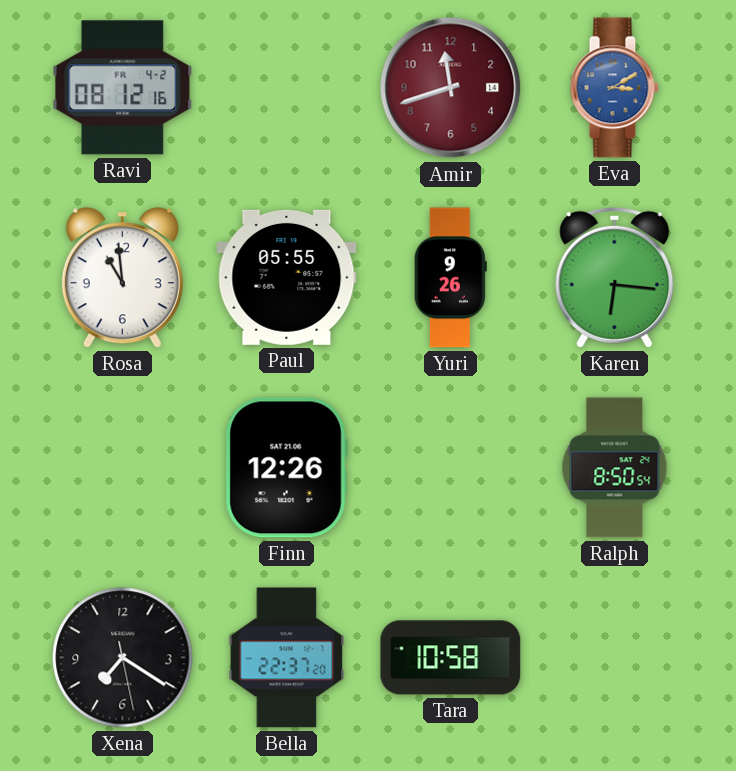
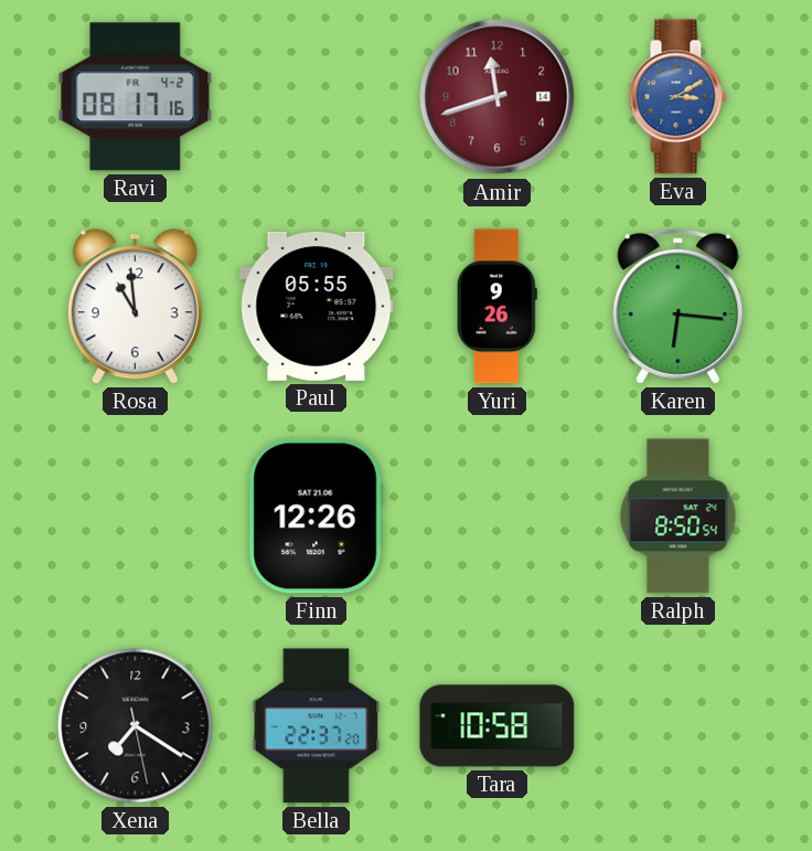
Ravi: 08:12 -> 08:17
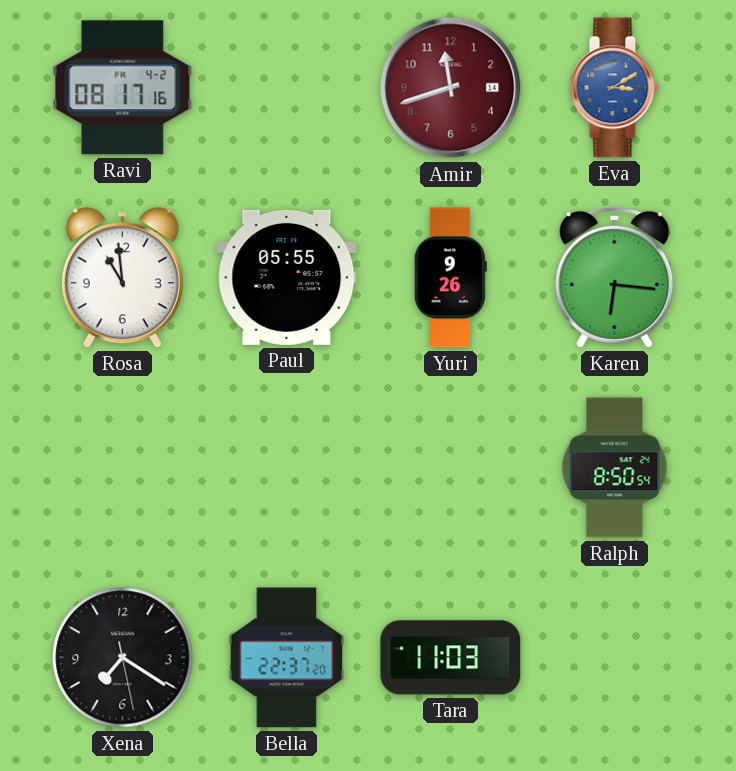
Finn: 12:26 -> none
Tara: 10:58 -> 11:03
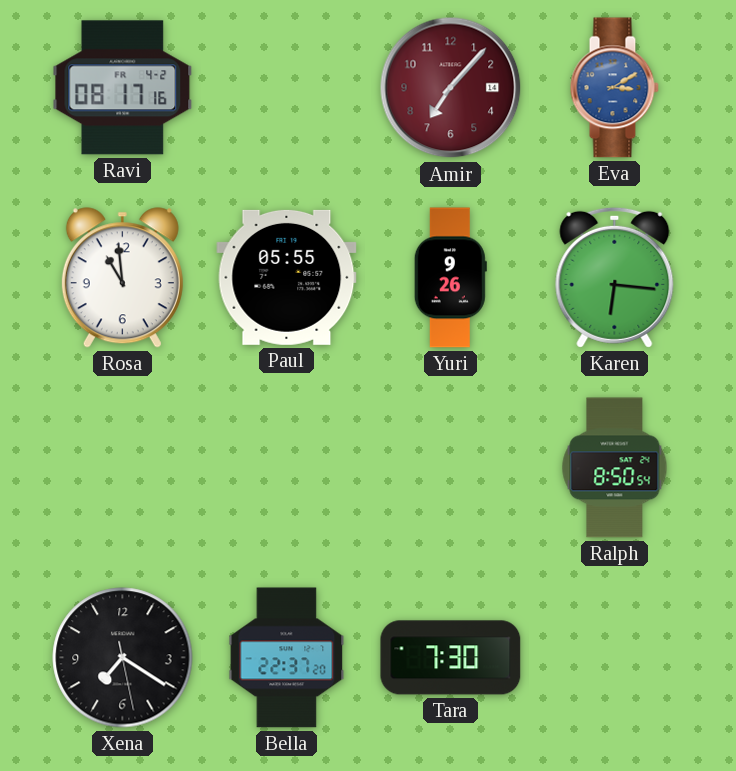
Amir: 11:42 -> 7:07
Tara: 11:03 -> 7:30
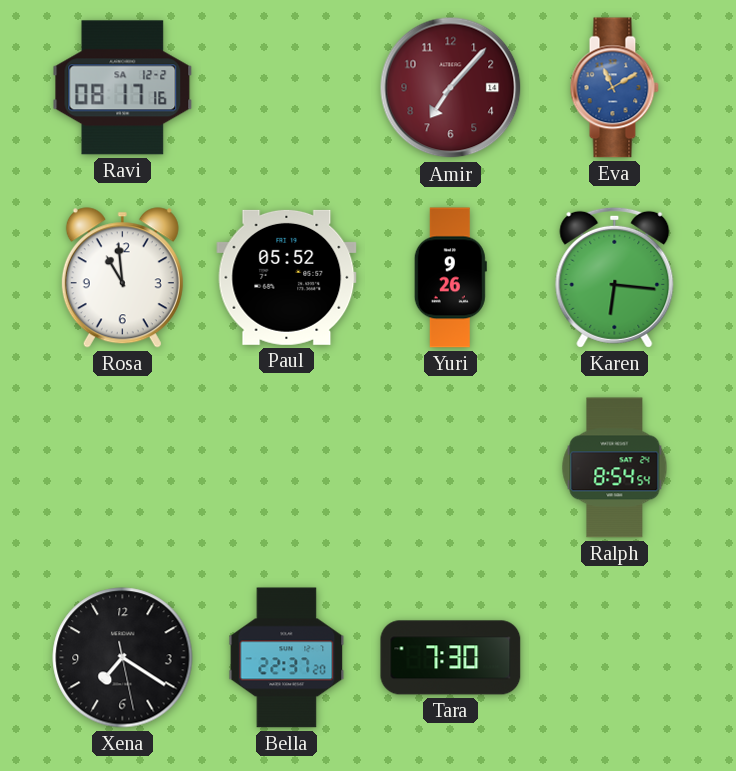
Ravi date: FR 4-2 -> SA 12-2
Eva: 3:10 -> 11:10
Paul: 05:55 -> 05:52
Ralph: 8:50 -> 8:54
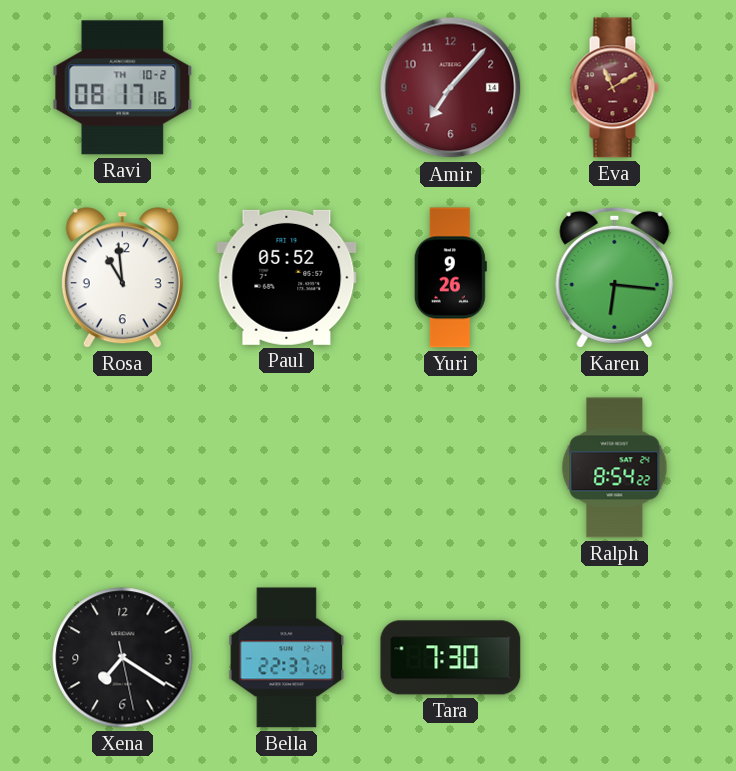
Ravi date: SA 12-2 -> TH 10-2
Eva dial: blue -> burgundy
Ralph: 8:54:54 -> 8:54:22
